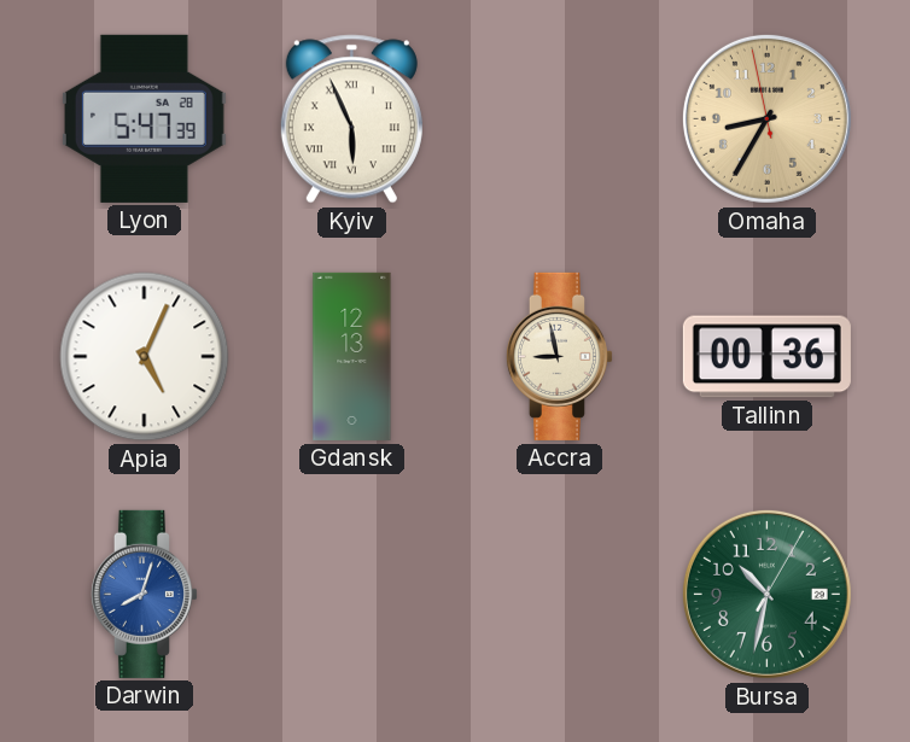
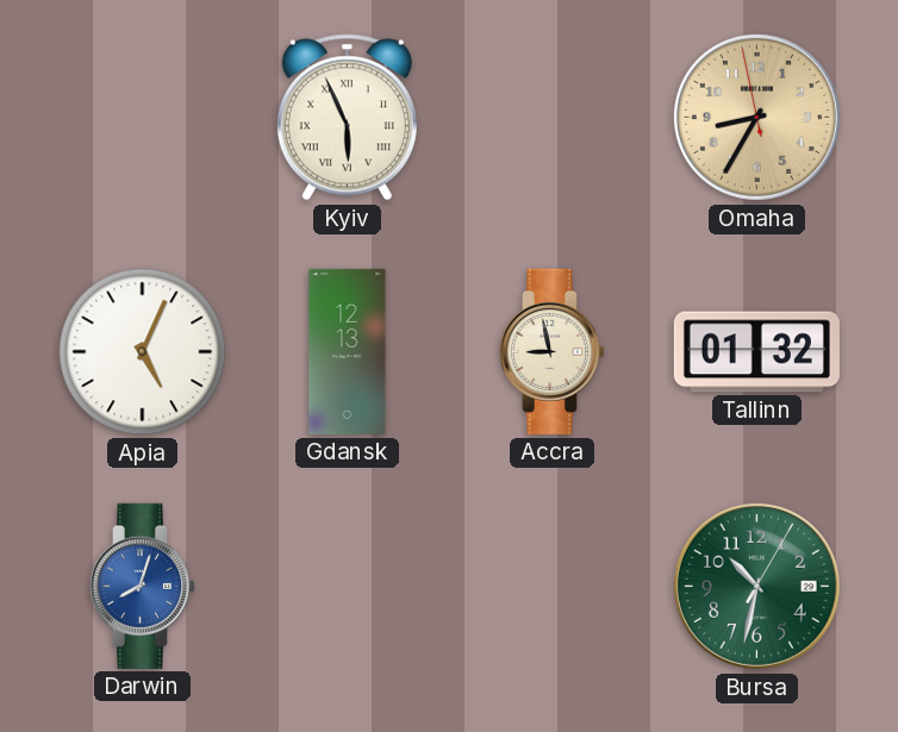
Lyon: 5:47 -> none
Tallinn: 00:36 -> 01:32
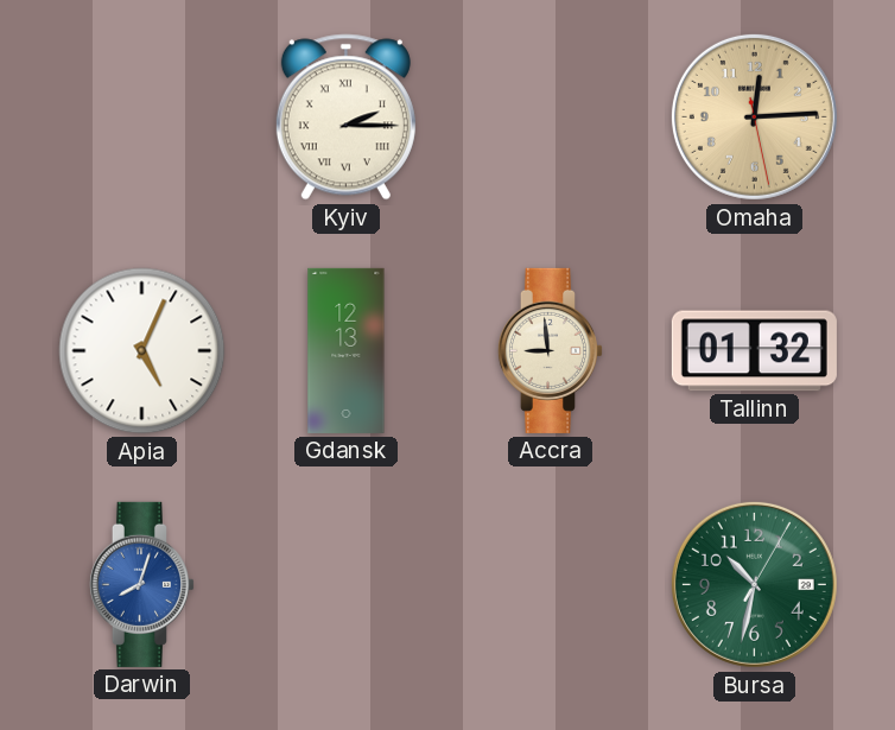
Kyiv: 5:56 -> 2:15
Omaha: 8:34 -> 12:14
Accra: 8:58 -> 8:59
